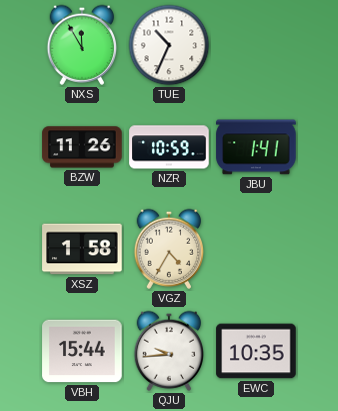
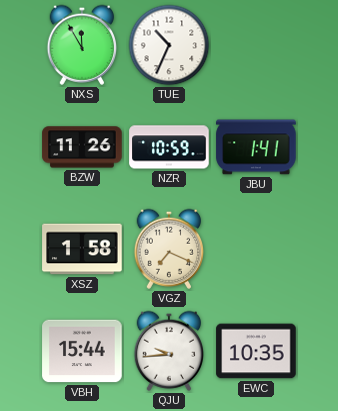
VGZ: 4:35 -> 7:19
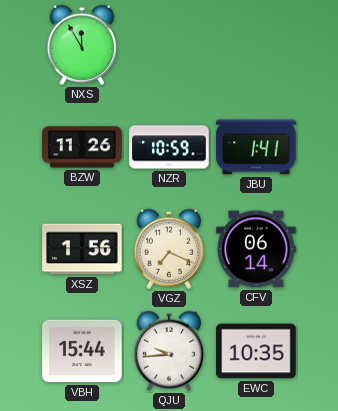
TUE: 10:34 -> none
XSZ: 1:58 -> 1:56
CFV: none -> 06:14
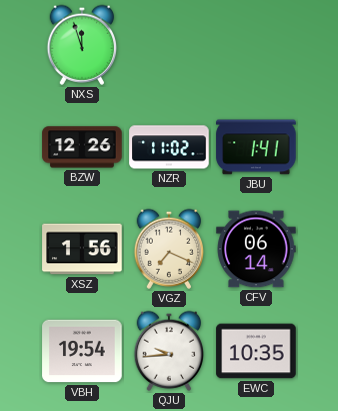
NXS: 11:55 -> 11:57
BZW: 11:26 -> 12:26
NZR: 10:59 -> 11:02
VBH: 15:44 -> 19:54
